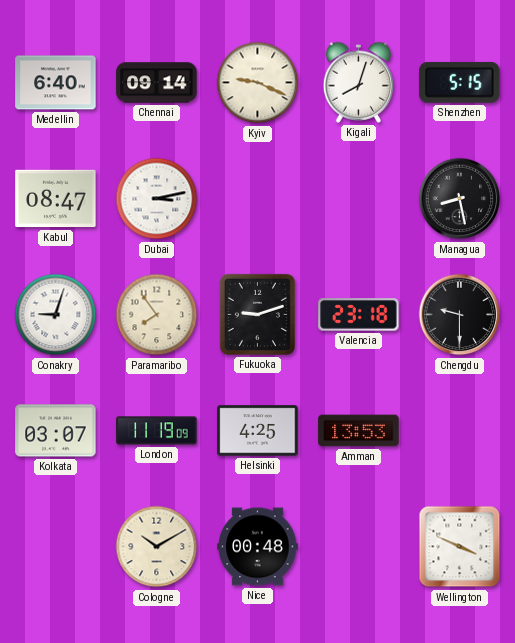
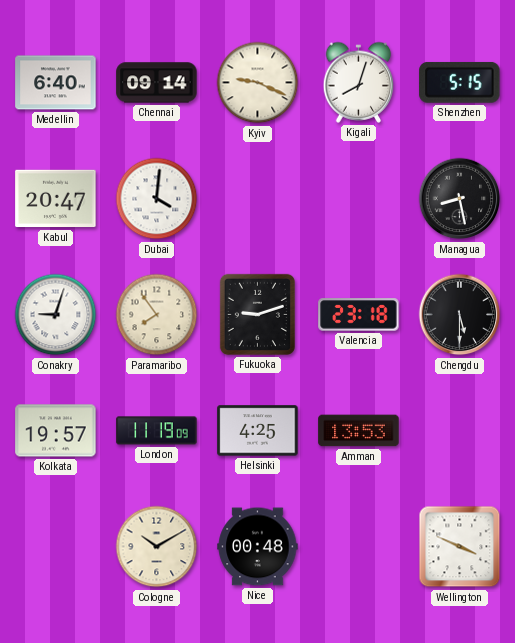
Kabul: 08:47 -> 20:47
Dubai: 3:13 -> 4:01
Chengdu: 9:30 -> 5:30
Kolkata: 03:07 -> 19:57
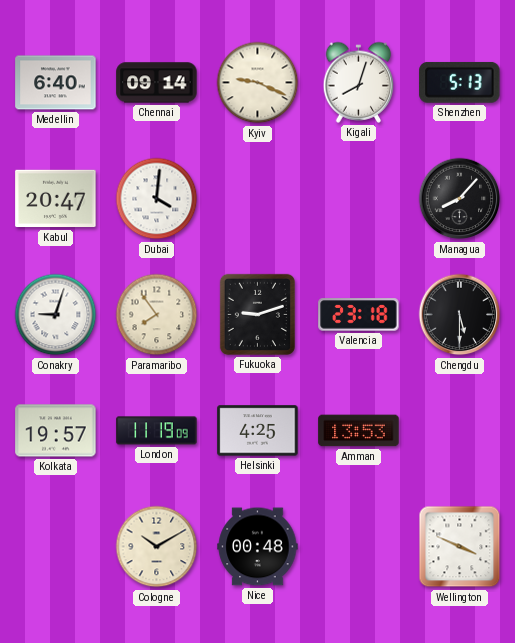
Shenzhen: 5:15 -> 5:13
Managua: 8:28 -> 8:07
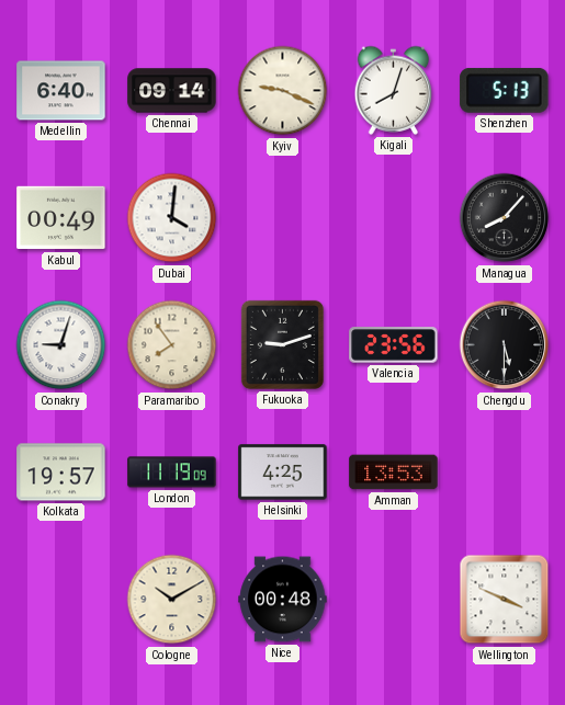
Kabul: 20:47 -> 00:49
Valencia: 23:18 -> 23:56
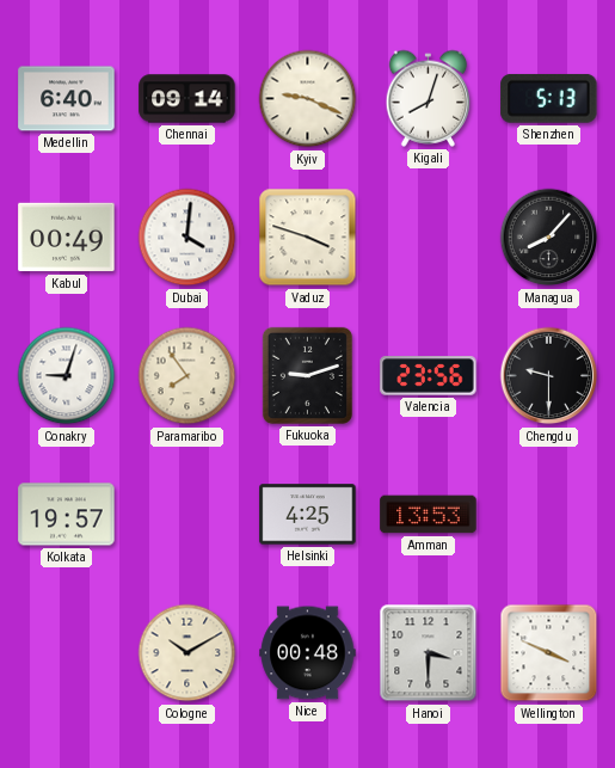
Vaduz: none -> 3:48
Chengdu: 5:30 -> 9:30
London: 11:19 -> none
Hanoi: none -> 3:30
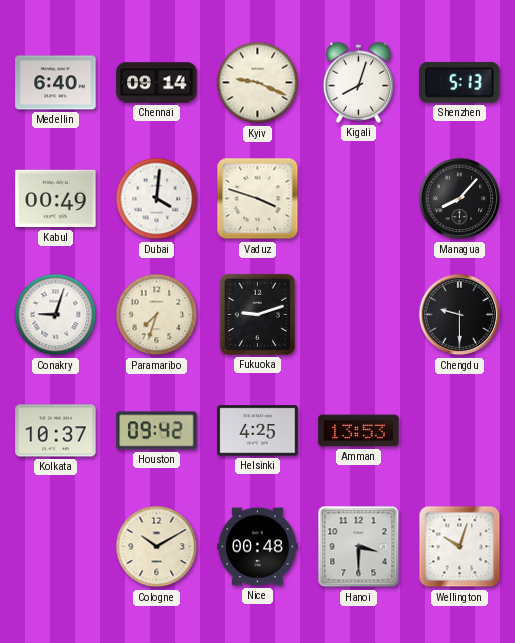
Paramaribo: 7:54 -> 7:33
Valencia: 23:56 -> none
Kolkata: 19:57 -> 10:37
Houston: none -> 09:42
Wellington: 3:49 -> 10:03
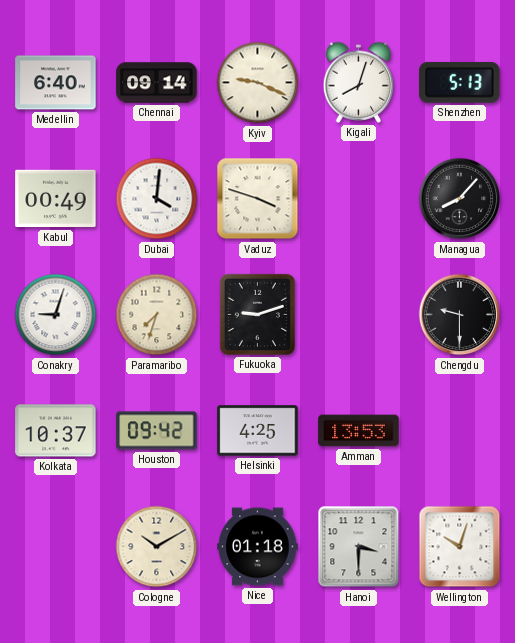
Nice: 00:48 -> 01:18
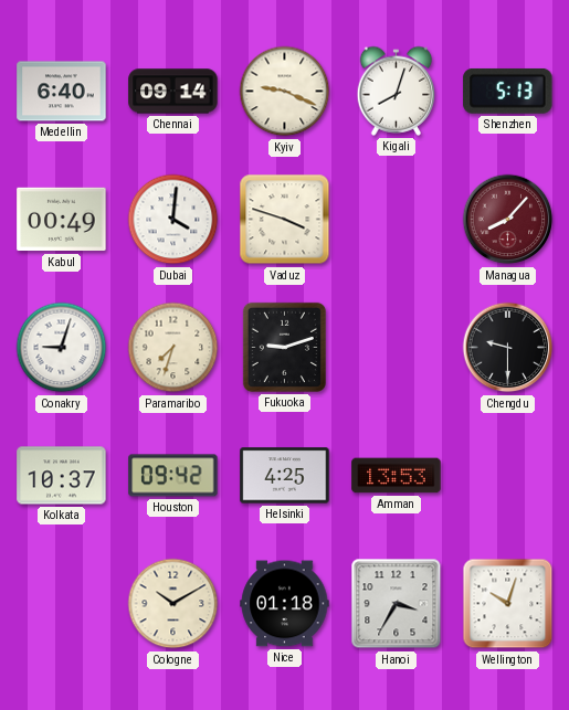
Managua dial: black -> burgundy
Hanoi: 3:30 -> 3:35
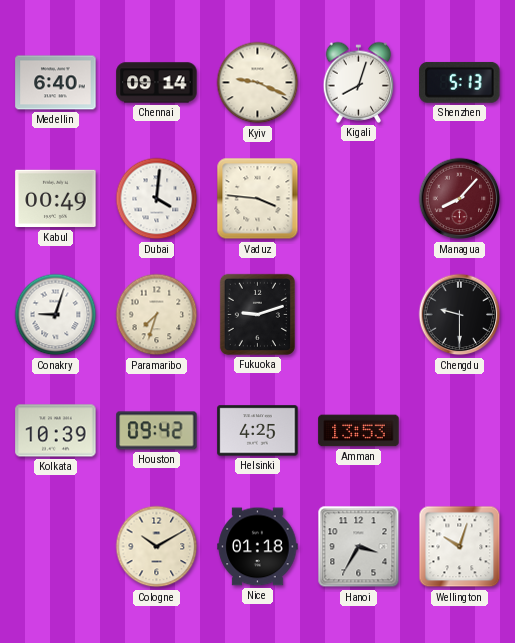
Vaduz: 3:48 -> 3:46
Kolkata: 10:37 -> 10:39
